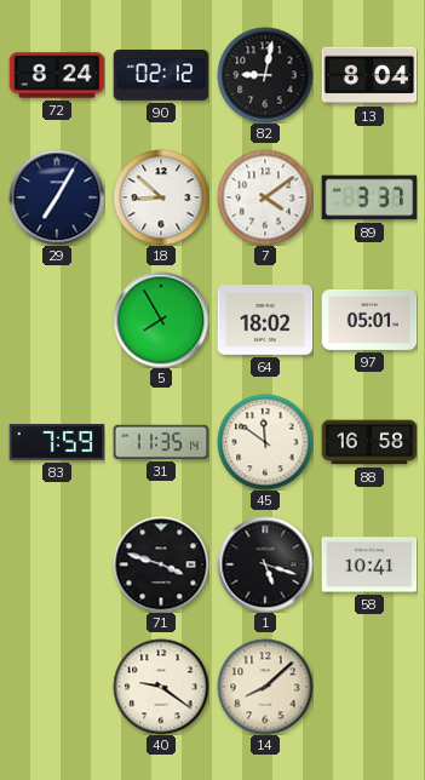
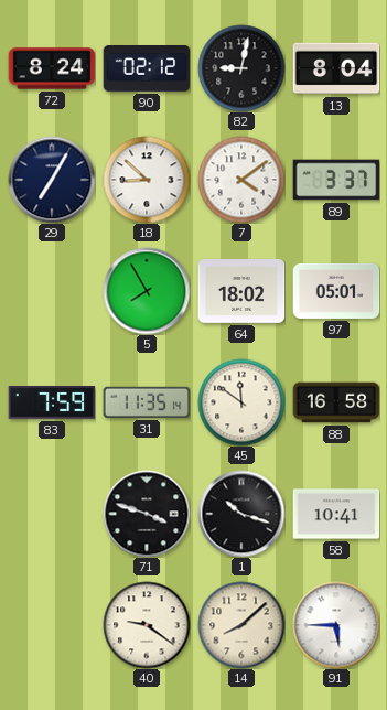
1: 5:18 -> 10:18
91: none -> 5:45
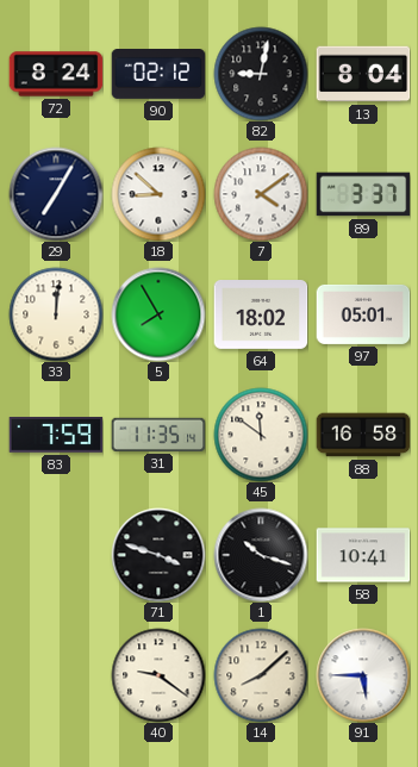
33: none -> 12:01
